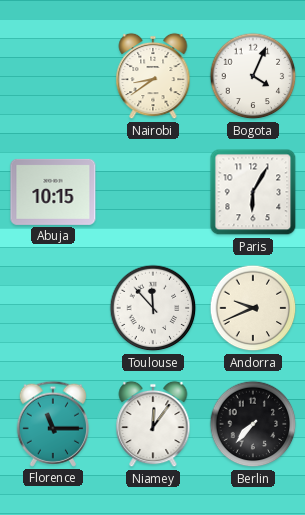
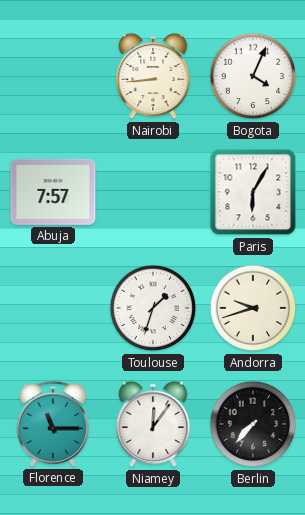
Nairobi: 8:39 -> 8:44
Abuja: 10:15 -> 7:57
Toulouse: 11:53 -> 1:33
Andorra: 9:41 -> 9:42
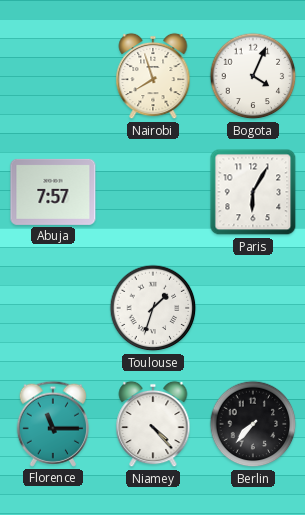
Nairobi: 8:44 -> 7:57
Andorra: 9:42 -> none
Niamey: 12:06 -> 4:23
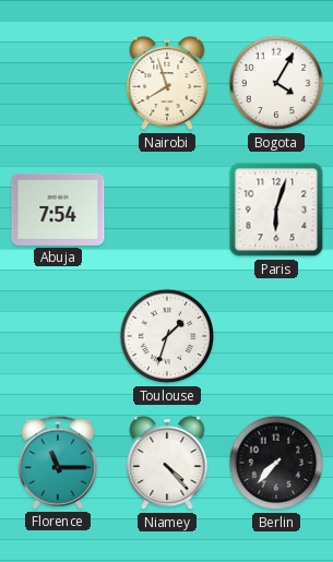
Bogota: 4:04 -> 4:05
Abuja: 7:57 -> 7:54
Paris: 6:05 -> 6:03
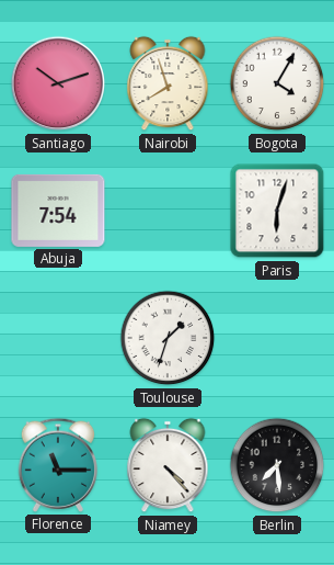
Santiago: none -> 10:12
Berlin: 7:37 -> 7:29
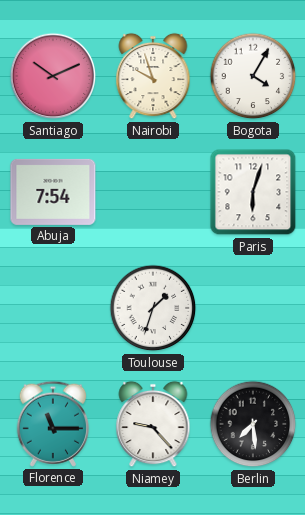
Santiago: 10:12 -> 10:11
Nairobi: 7:57 -> 9:57
Niamey: 4:23 -> 9:23
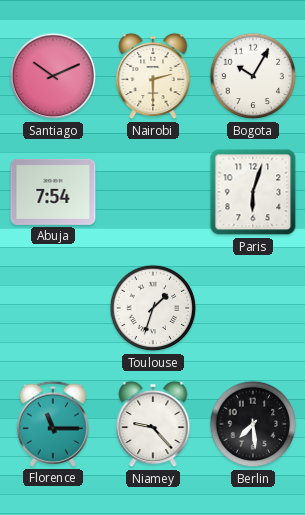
Nairobi: 9:57 -> 2:30
Bogota: 4:05 -> 10:05
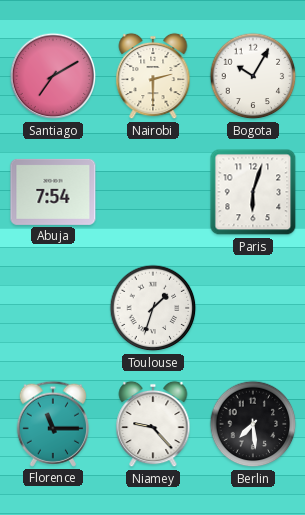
Santiago: 10:11 -> 7:10
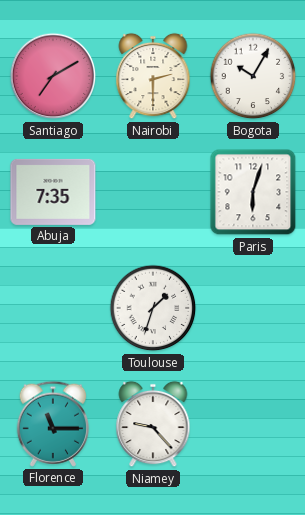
Abuja: 7:54 -> 7:35
Berlin: 7:29 -> none
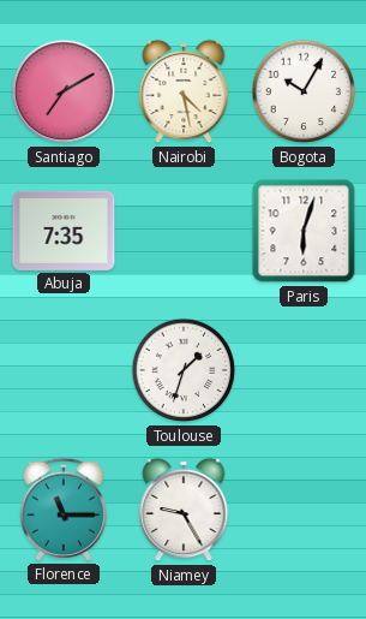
Nairobi: 2:30 -> 4:28
Niamey: 9:23 -> 9:25
